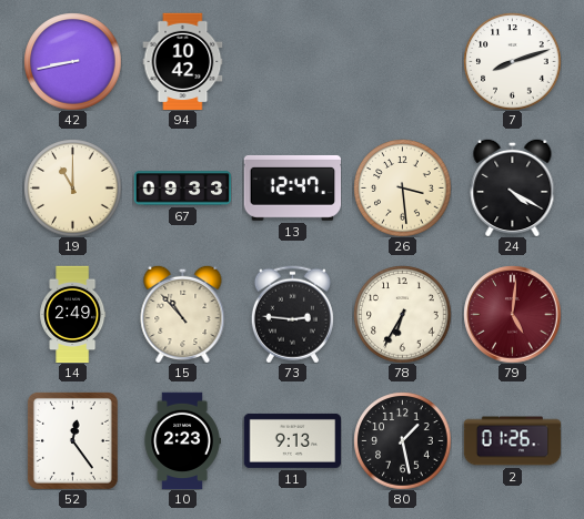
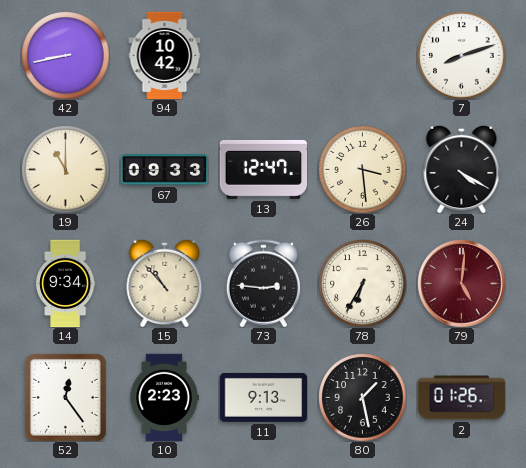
14: 2:49 -> 9:34
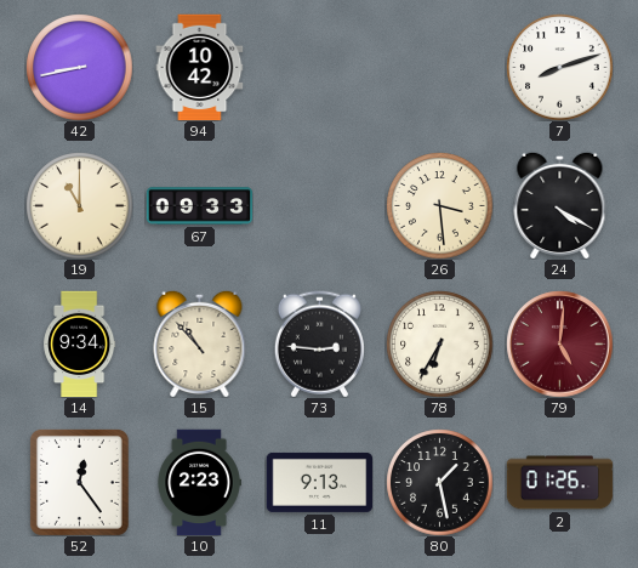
13: 12:47 -> none
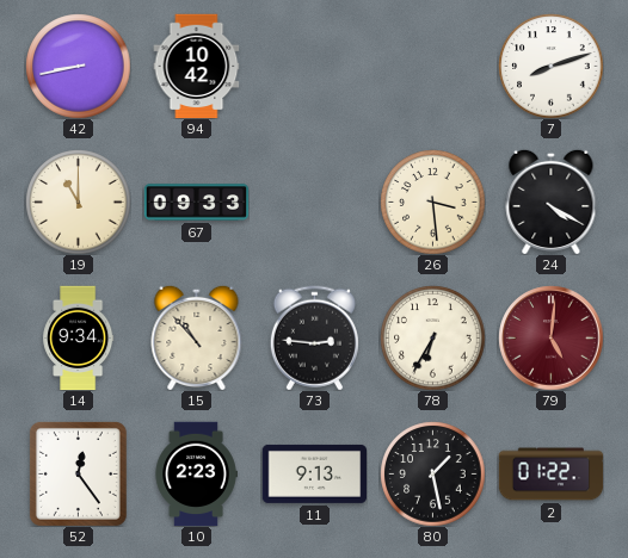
2: 01:26 -> 01:22
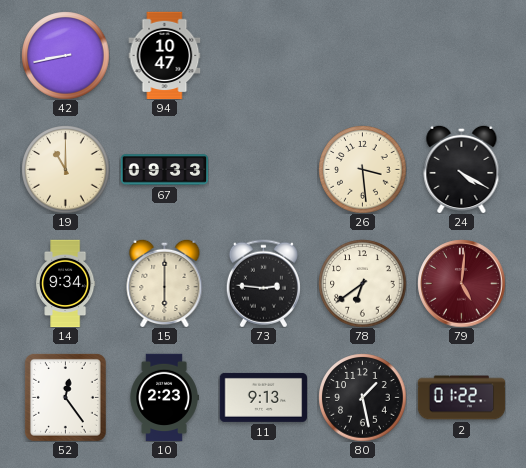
94: 10:42 -> 10:47
7: 8:12 -> none
15: 10:53 -> 6:00
78: 6:35 -> 6:39
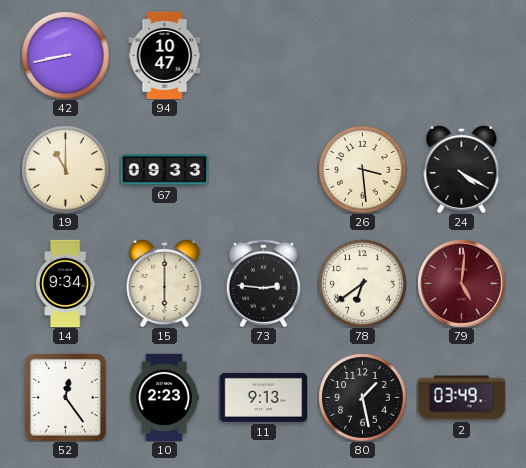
2: 01:22 -> 03:49
